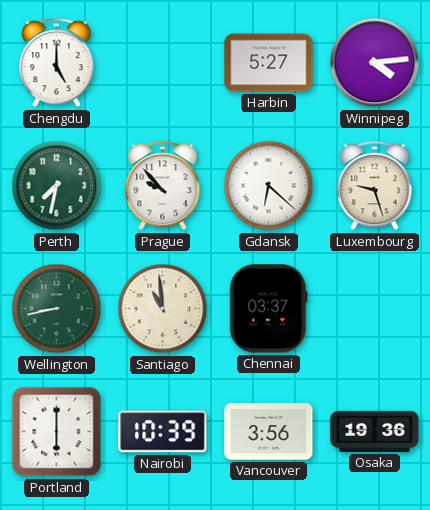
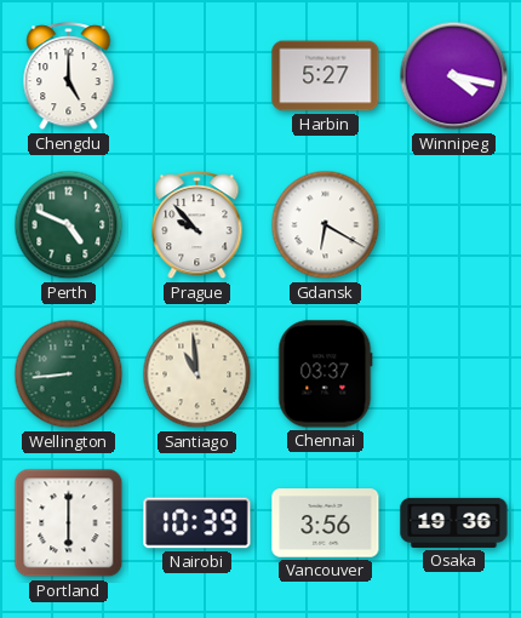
Winnipeg: 4:14 -> 4:17
Perth: 7:32 -> 4:49
Gdansk: 6:22 -> 6:20
Luxembourg: 9:27 -> none
Wellington: 8:43 -> 8:44
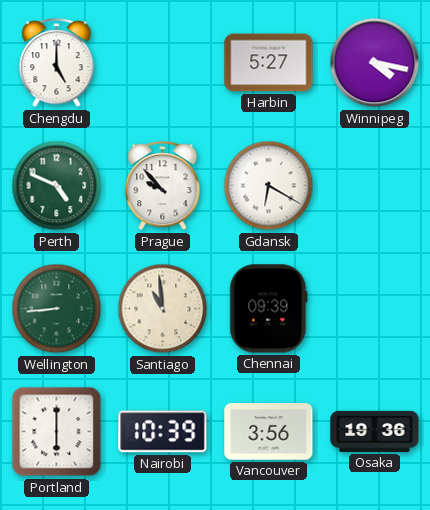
Chennai: 03:37 -> 09:39
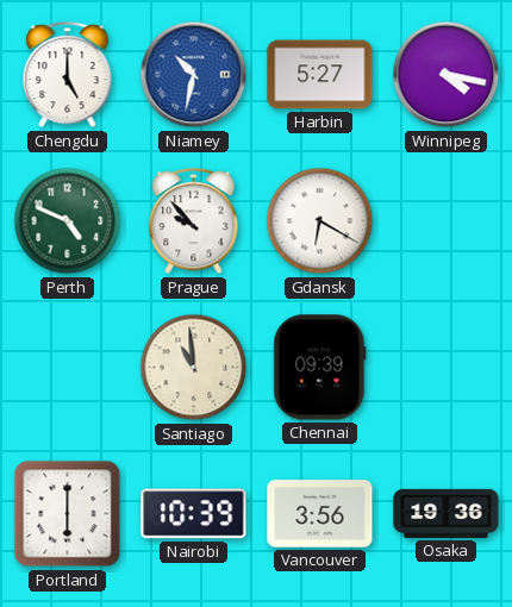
Niamey: none -> 10:32
Wellington: 8:44 -> none
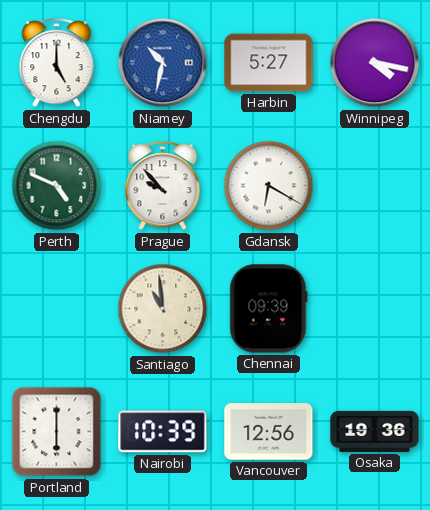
Vancouver: 3:56 -> 12:56
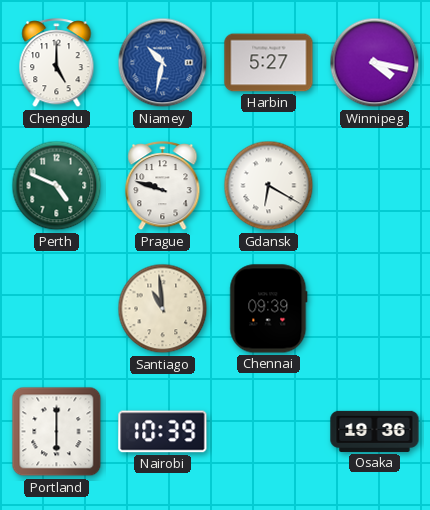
Prague: 9:53 -> 9:48
Vancouver: 12:56 -> none
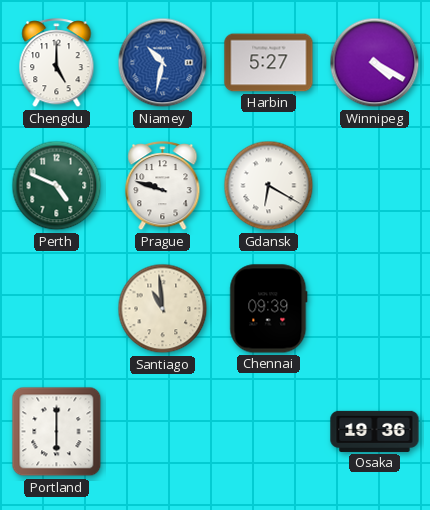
Winnipeg: 4:17 -> 4:20
Nairobi: 10:39 -> none
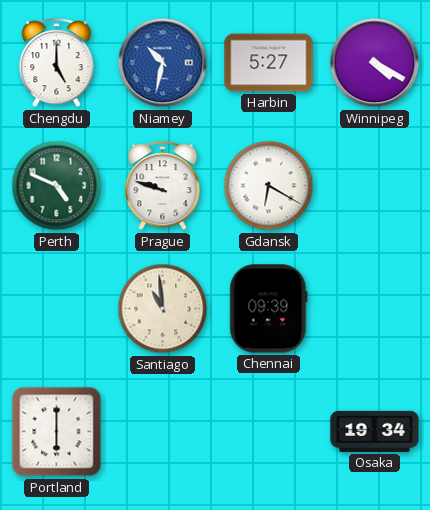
Osaka: 19:36 -> 19:34
